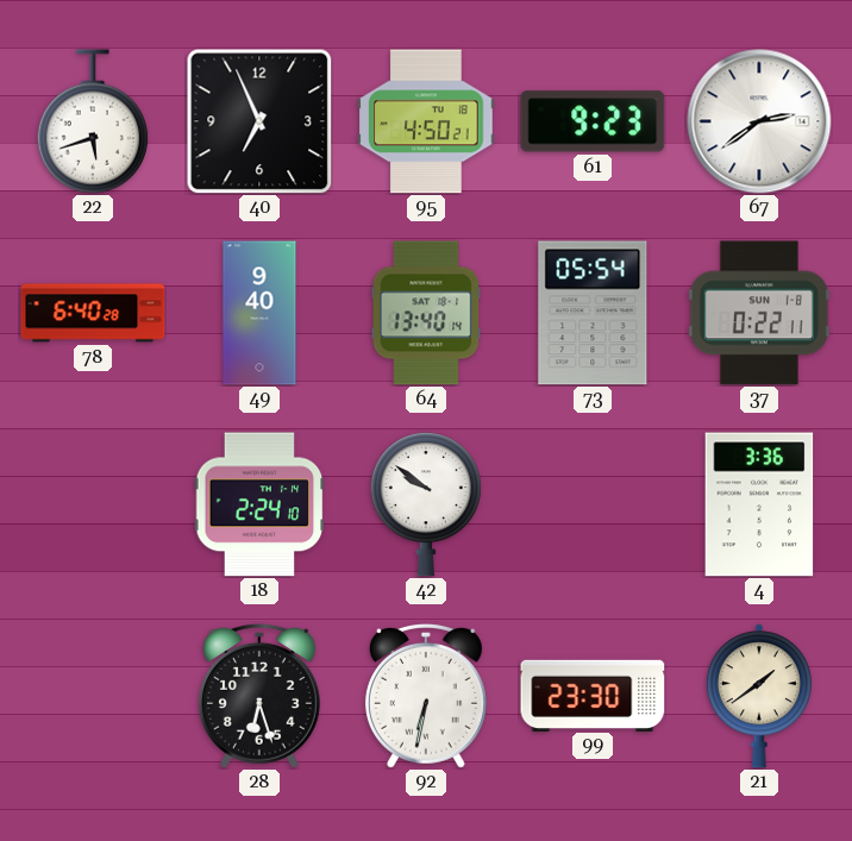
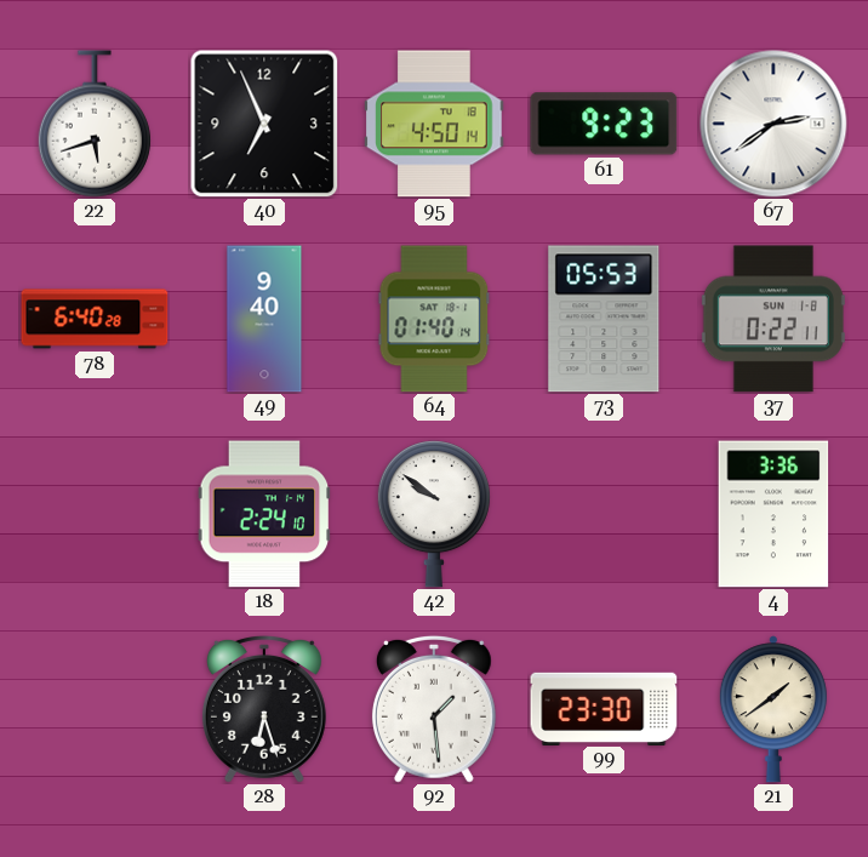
95: 4:50:21 -> 4:50:14
64: 13:40 -> 01:40
73: 05:54 -> 05:53
92: 6:32 -> 1:29
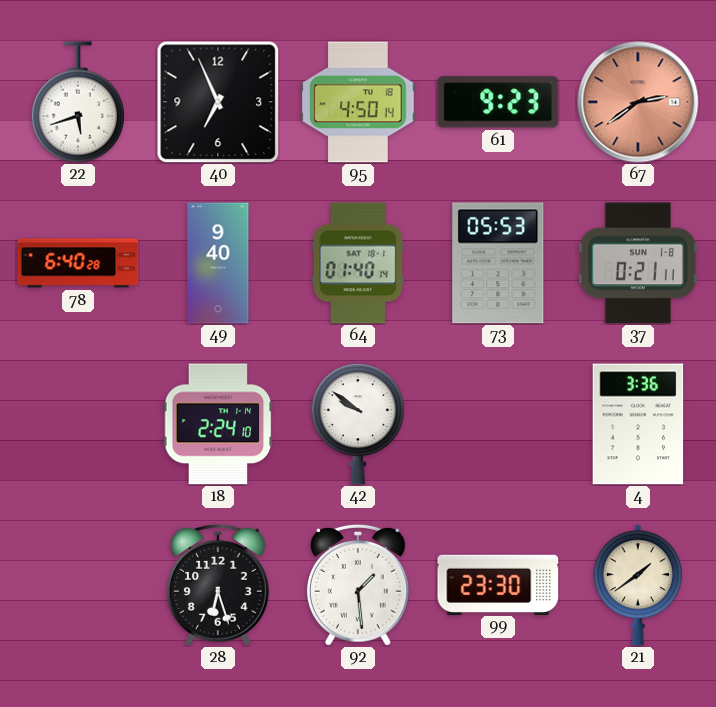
67 dial: white -> salmon
37: 0:22 -> 0:21
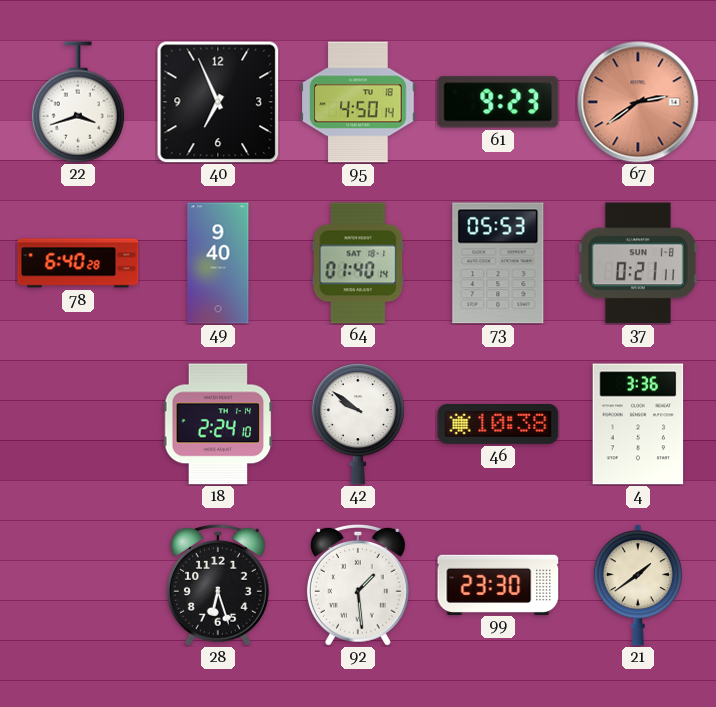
22: 5:42 -> 3:42
46: none -> 10:38
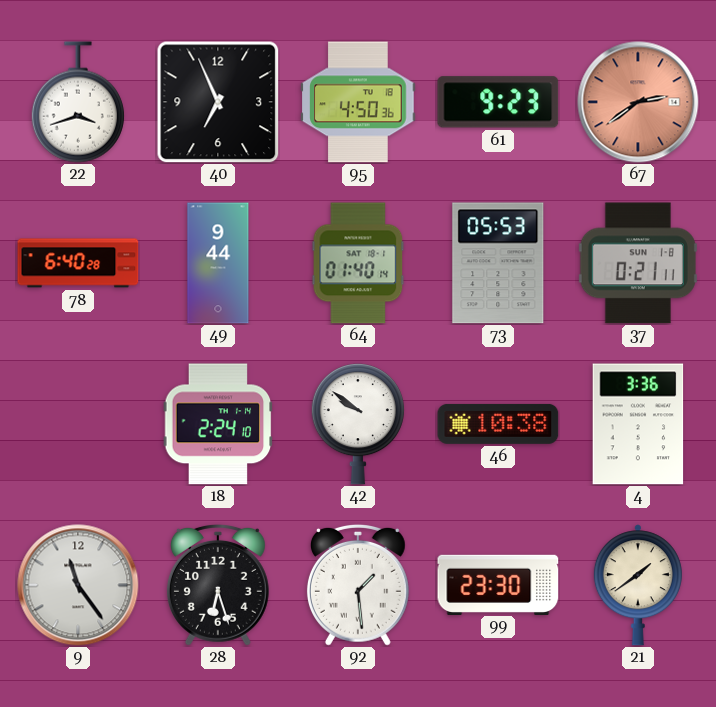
95: 4:50:14 -> 4:50:36
49: 9:40 -> 9:44
9: none -> 11:24
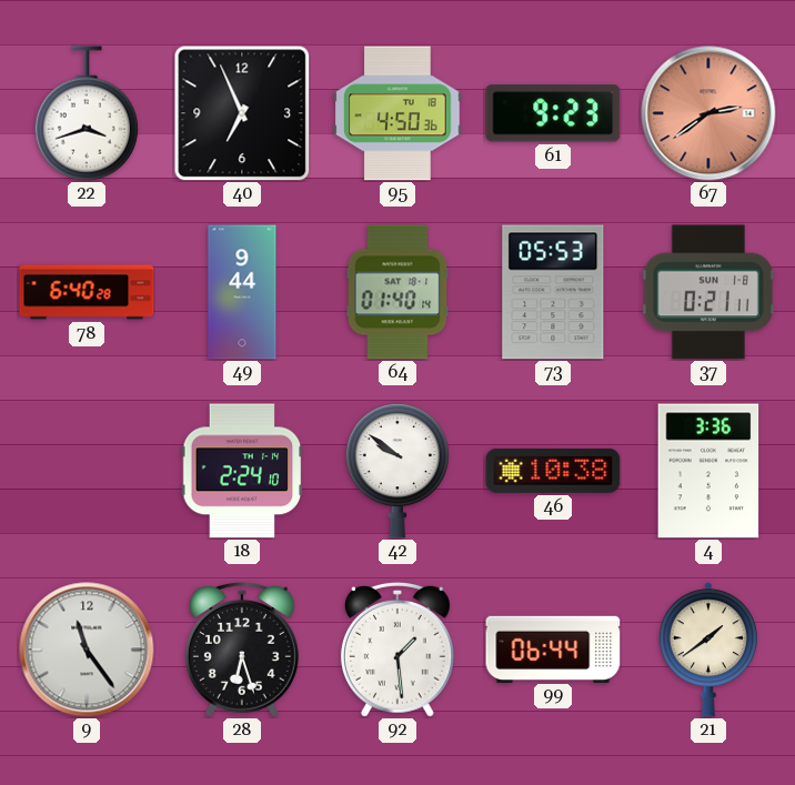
99: 23:30 -> 06:44
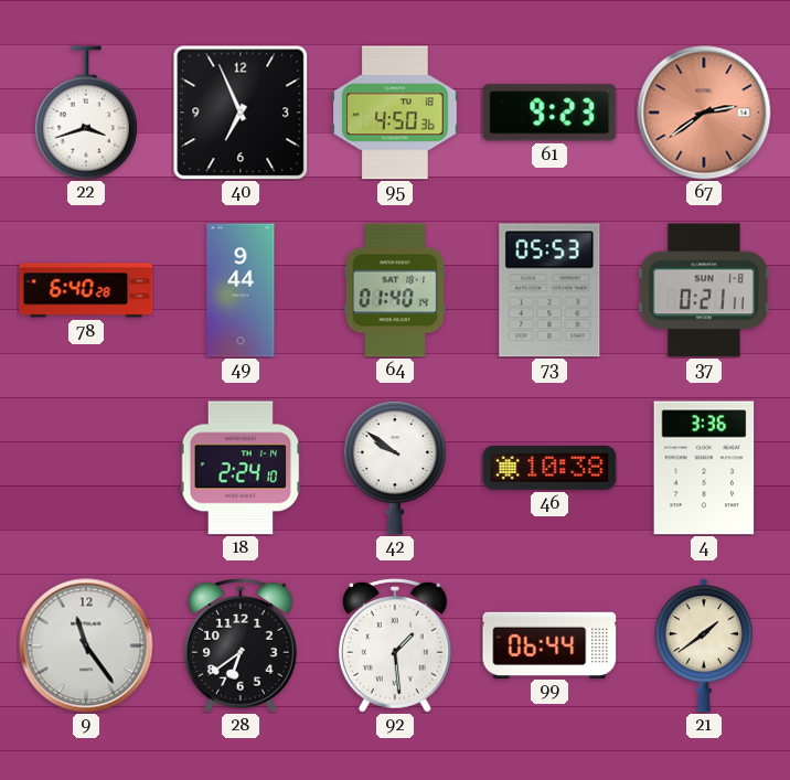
28: 6:27 -> 6:39
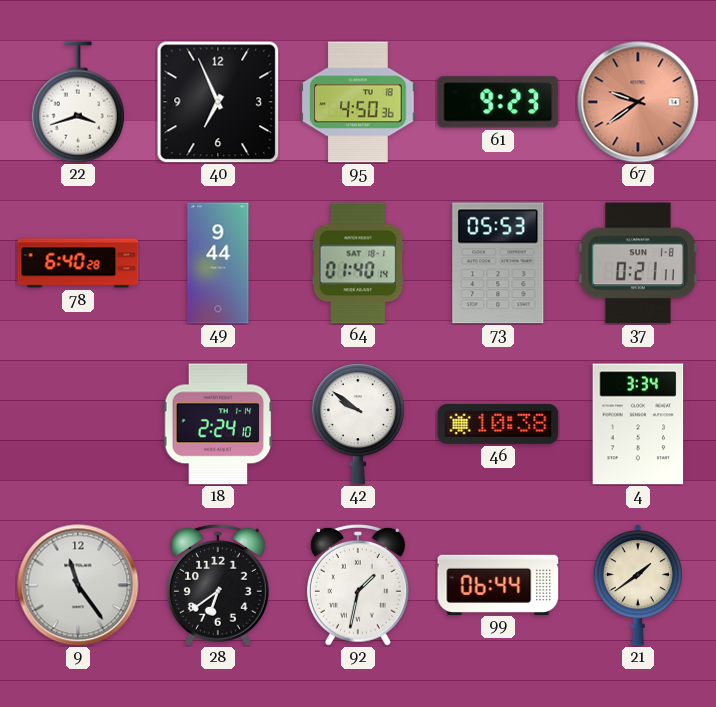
67: 2:39 -> 9:39
4: 3:36 -> 3:34
92: 1:29 -> 1:32
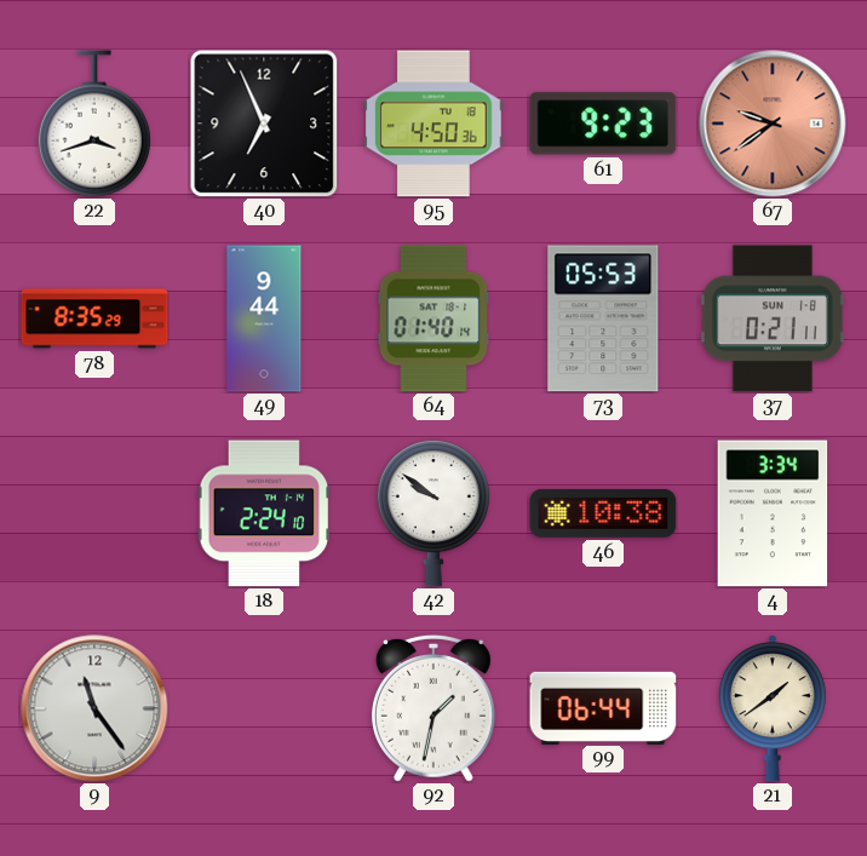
78: 6:40 -> 8:35
28: 6:39 -> none
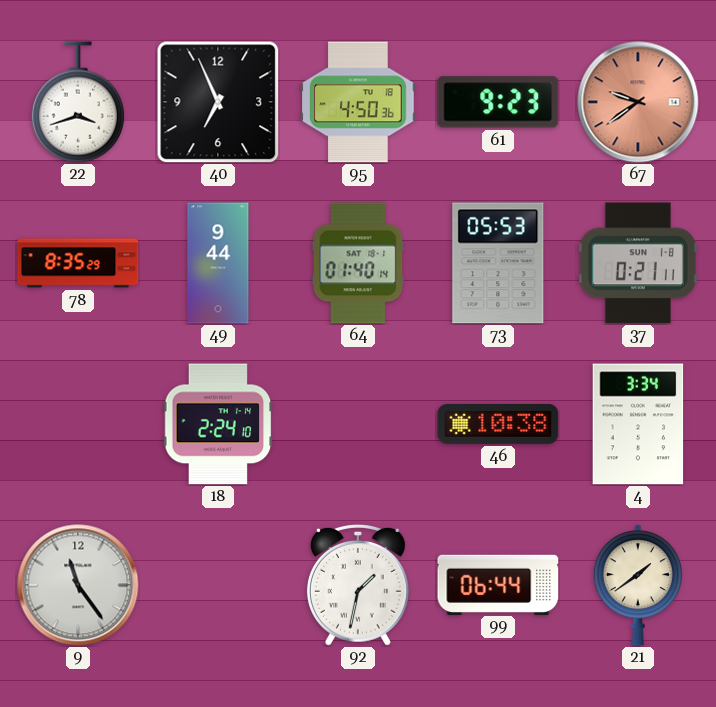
42: 9:51 -> none
